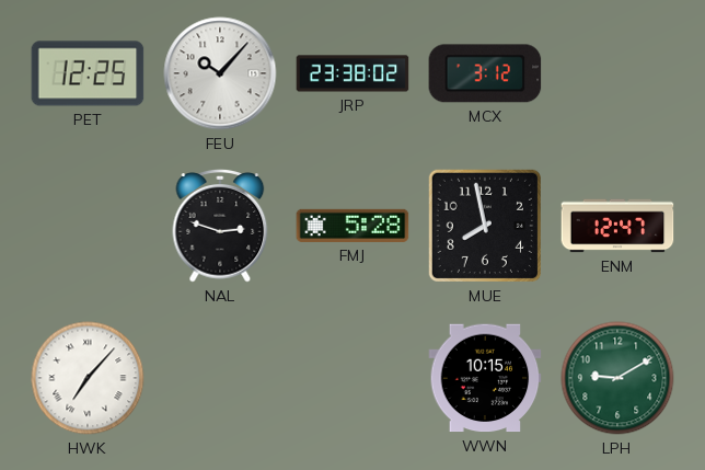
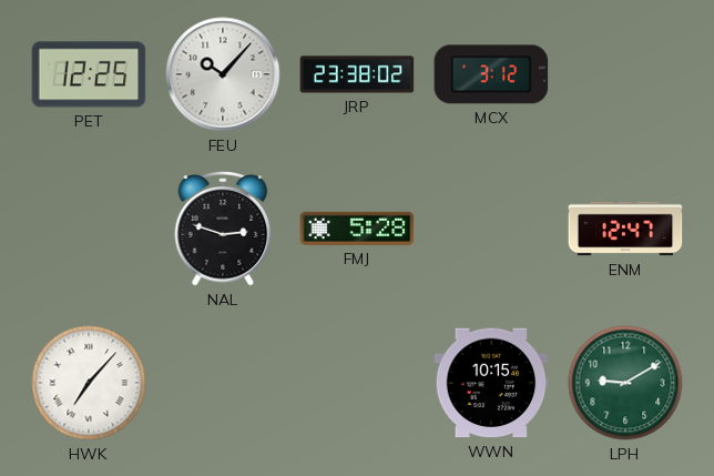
MUE: 7:58 -> none
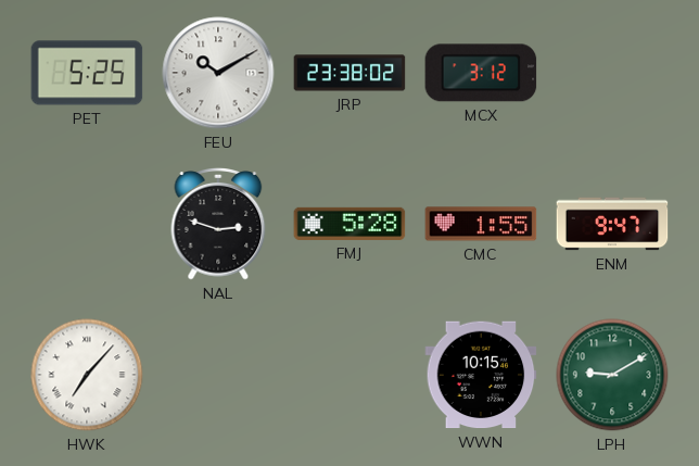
PET: 12:25 -> 5:25
FEU: 10:07 -> 10:10
CMC: none -> 1:55
ENM: 12:47 -> 9:47
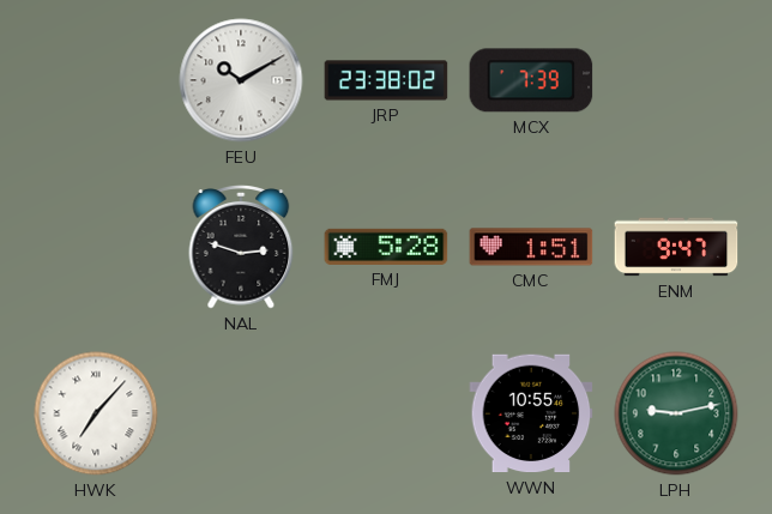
PET: 5:25 -> none
MCX: 3:12 -> 7:39
CMC: 1:55 -> 1:51
WWN: 10:15 -> 10:55
LPH: 9:10 -> 9:13
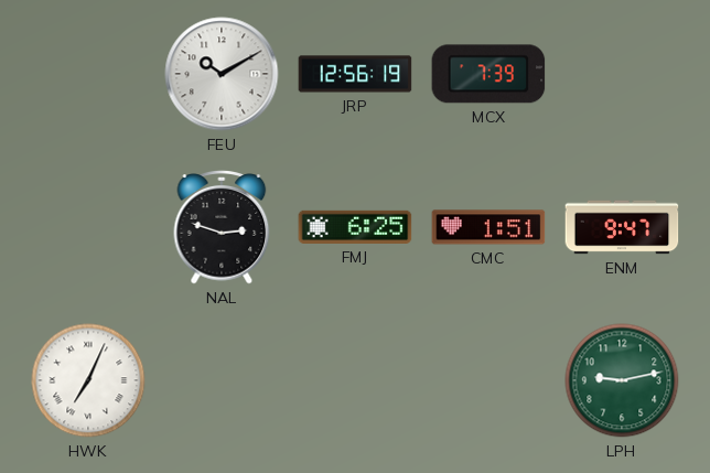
JRP: 23:38 -> 12:56
FMJ: 5:28 -> 6:25
HWK: 7:07 -> 7:04
WWN: 10:55 -> none
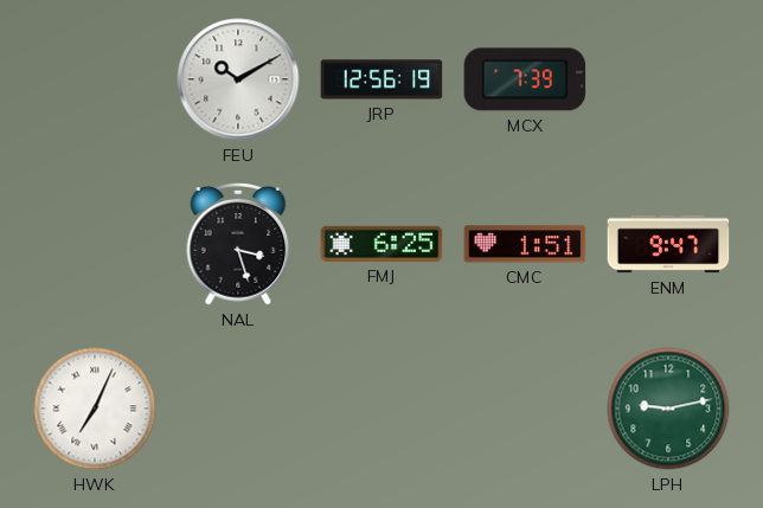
NAL: 2:48 -> 3:27
